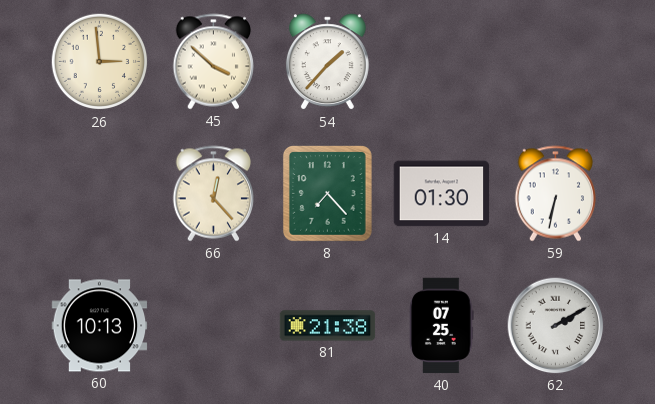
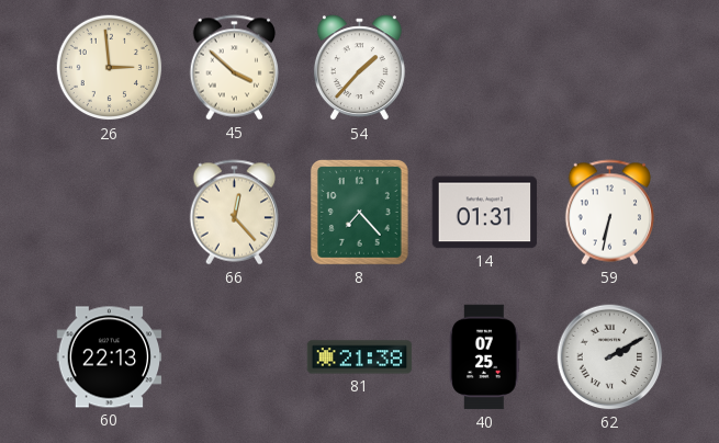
14: 01:30 -> 01:31
60: 10:13 -> 22:13
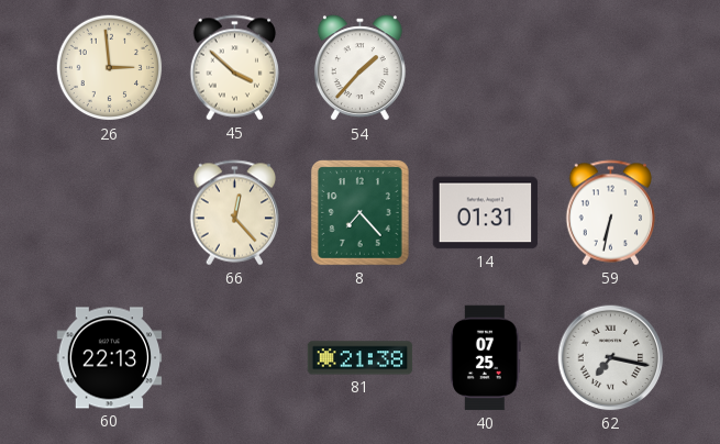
62: 2:10 -> 7:17
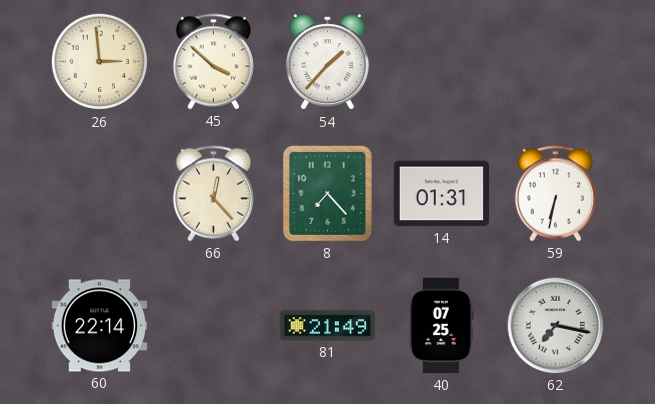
60: 22:13 -> 22:14
81: 21:38 -> 21:49
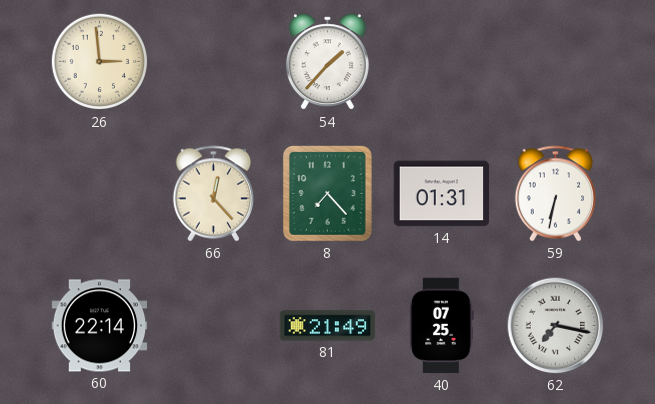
45: 3:52 -> none
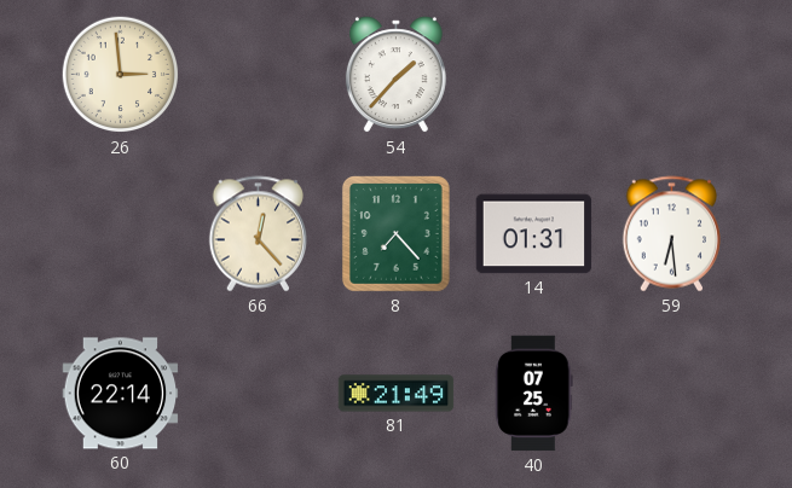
59: 6:32 -> 6:29
62: 7:17 -> none
